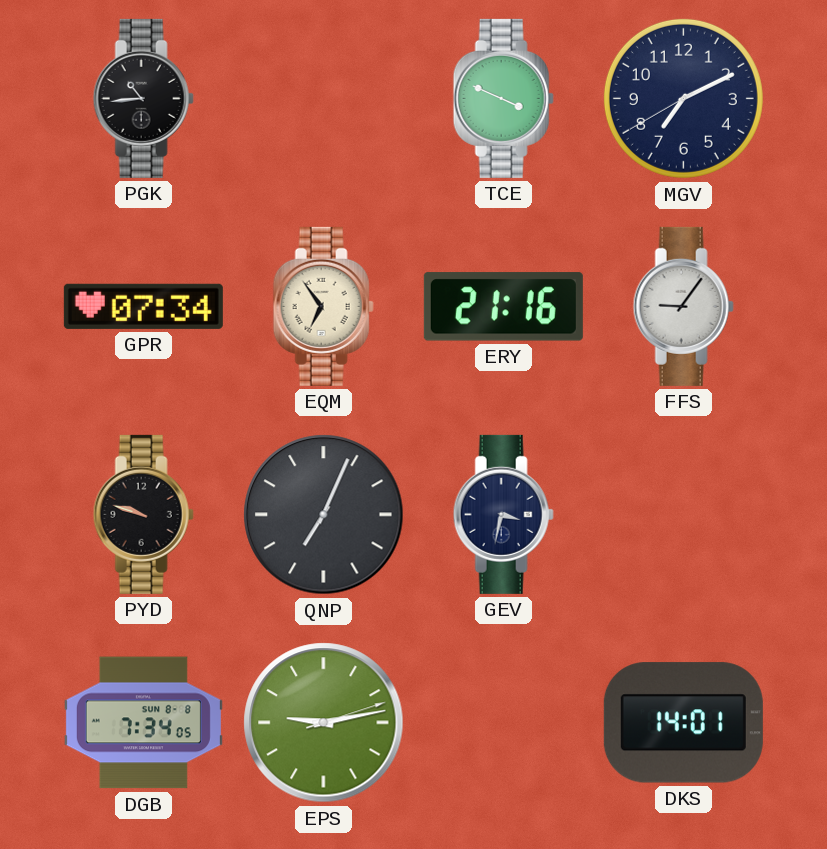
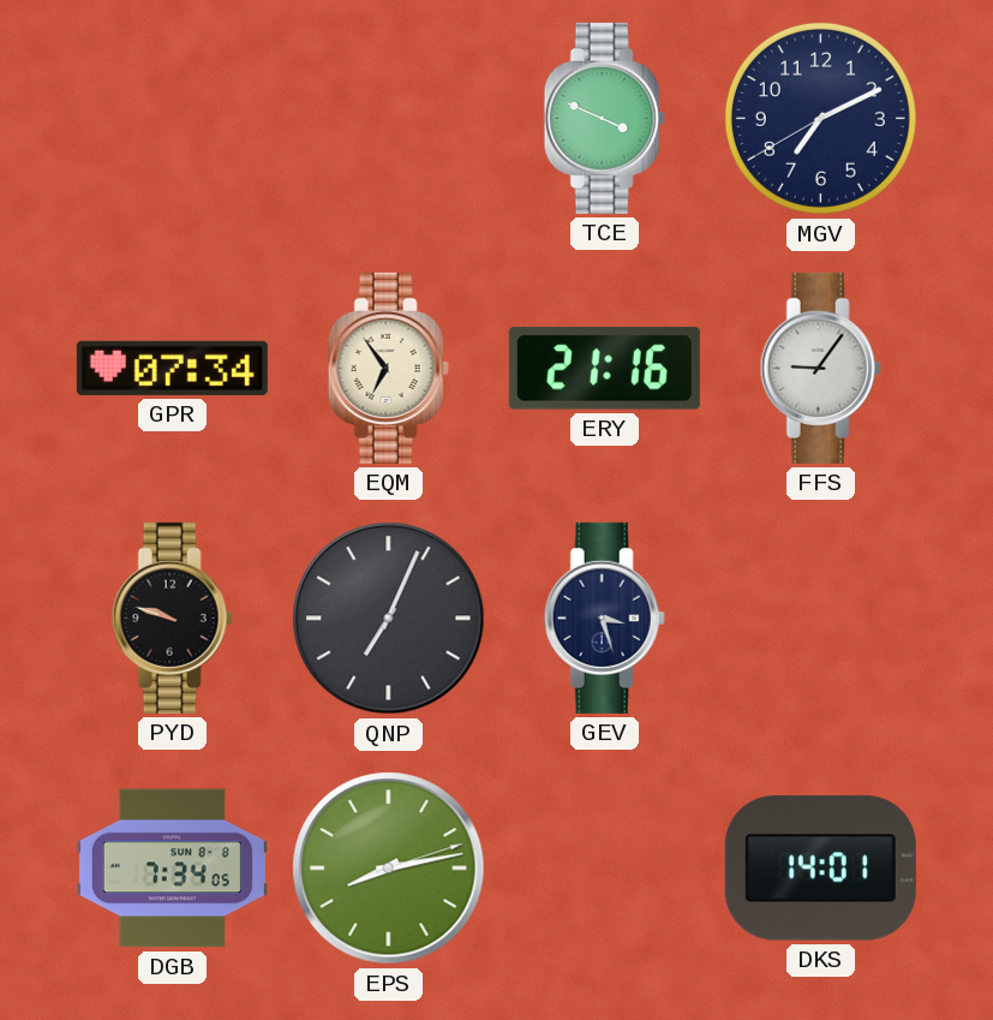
PGK: 10:44 -> none
GEV: 3:32 -> 3:27
EPS: 9:13 -> 8:13
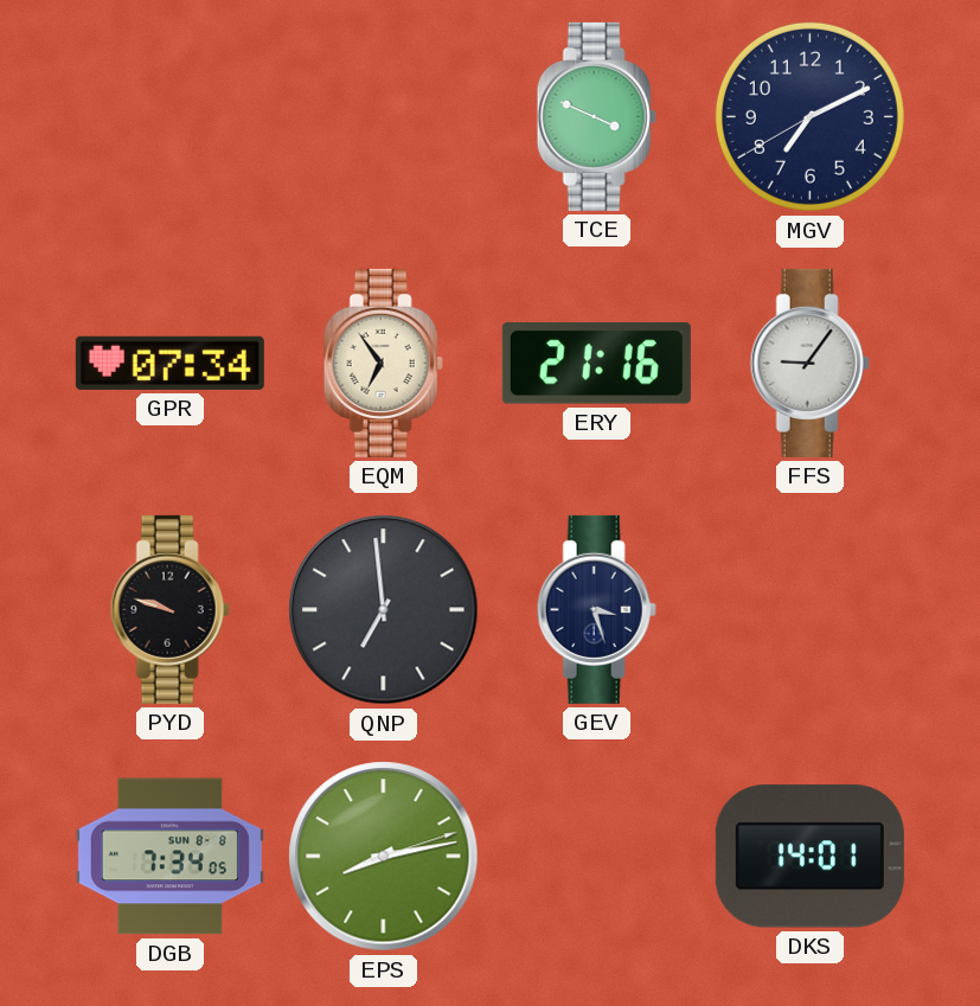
QNP: 7:04 -> 6:59
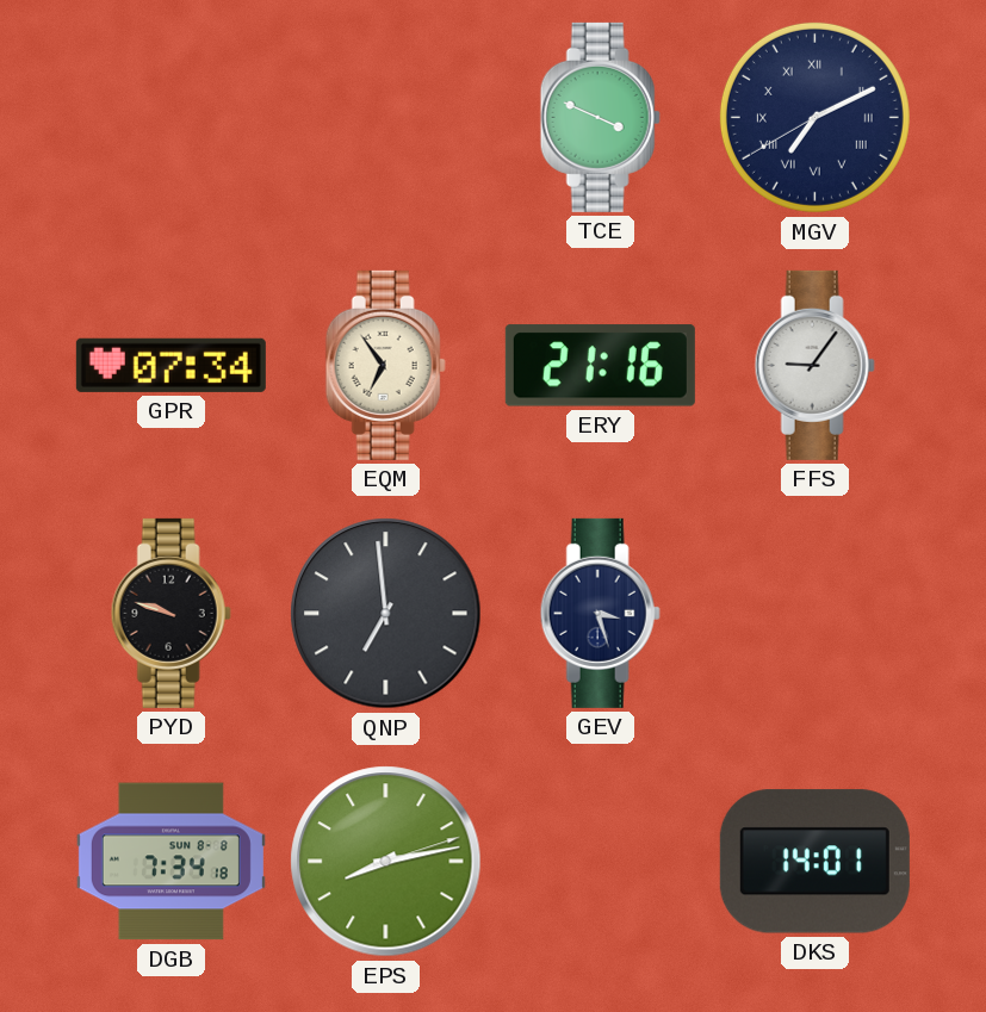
MGV numerals: Arabic -> Roman
DGB: 7:34:05 -> 7:34:18
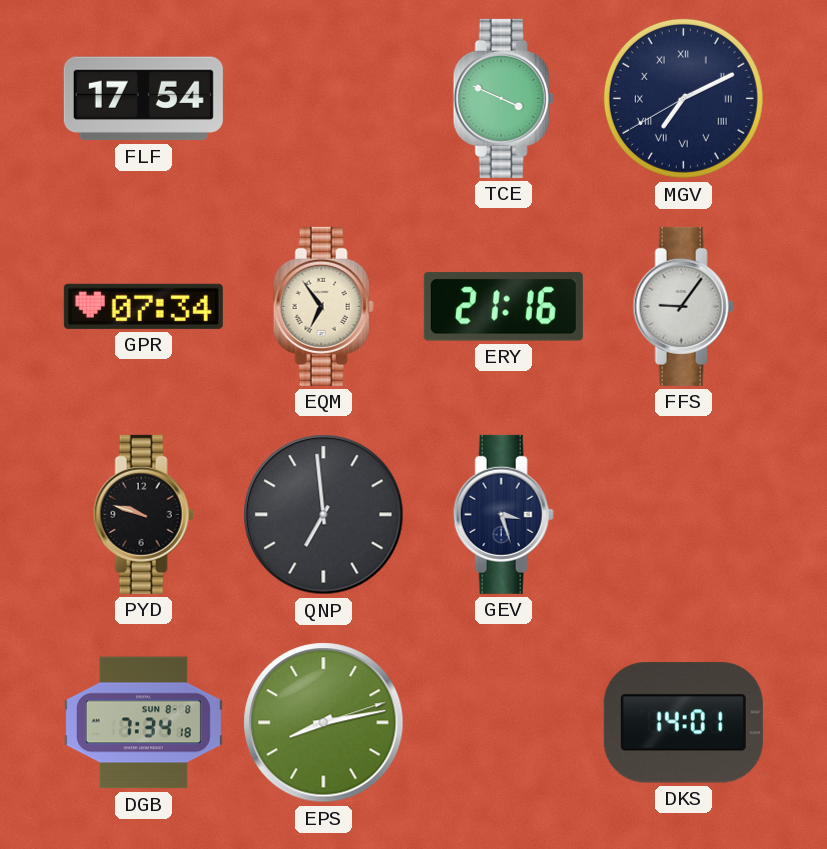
FLF: none -> 17:54
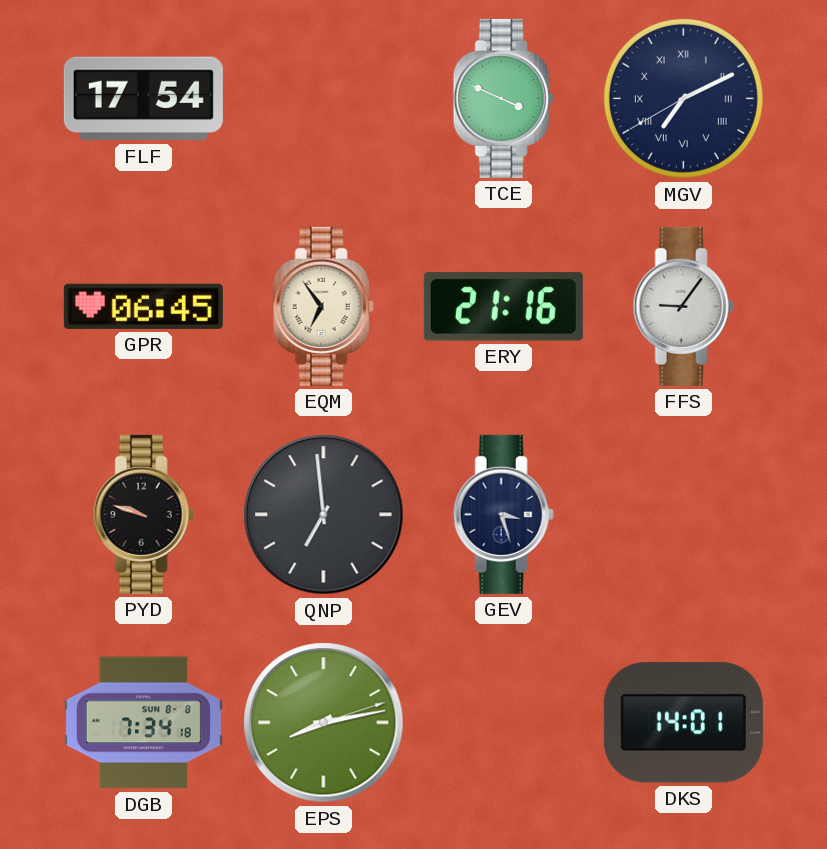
GPR: 07:34 -> 06:45
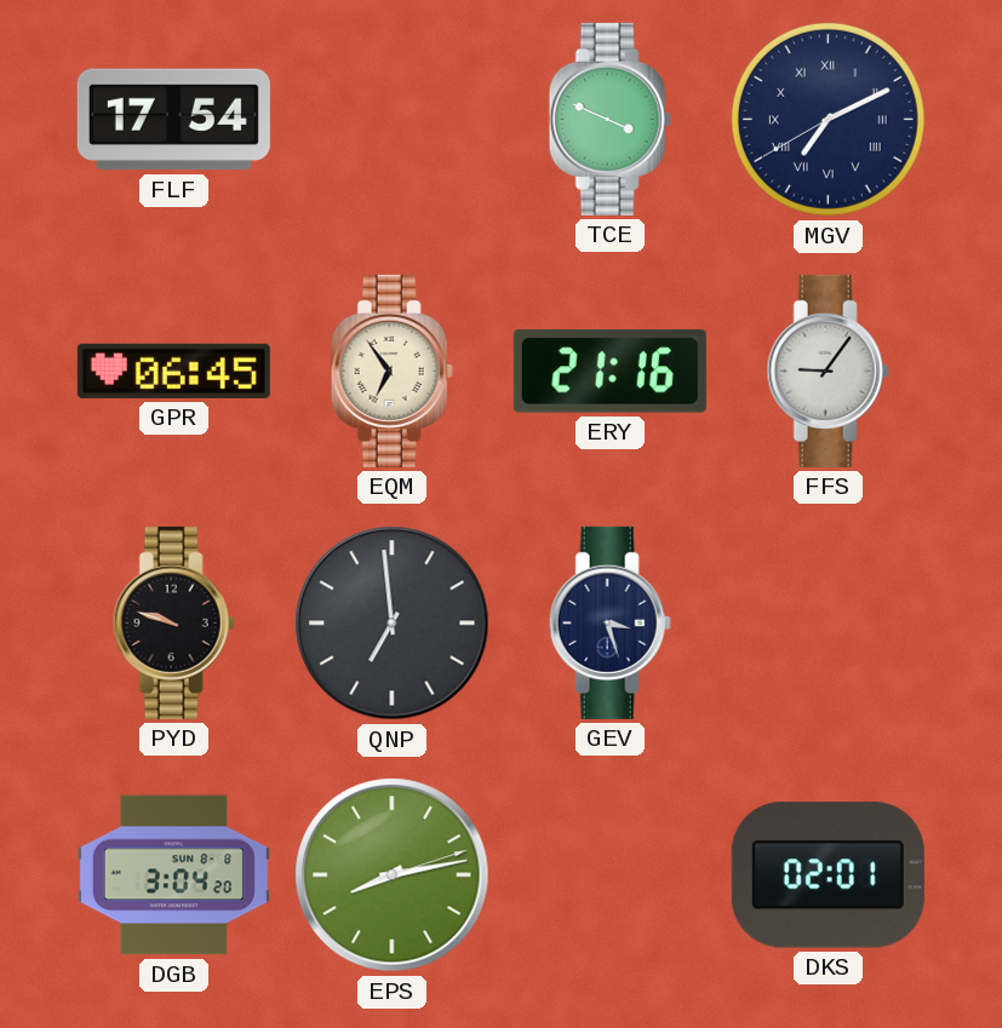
DGB: 7:34 -> 3:04
DKS: 14:01 -> 02:01
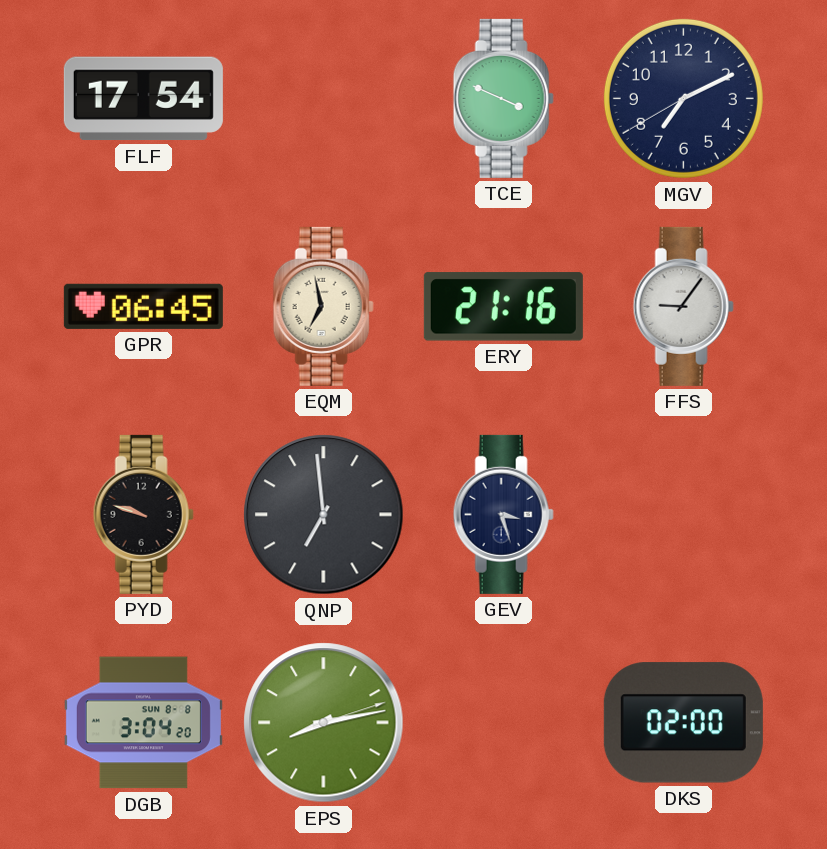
MGV numerals: Roman -> Arabic
EQM: 6:54 -> 6:58
DKS: 02:01 -> 02:00
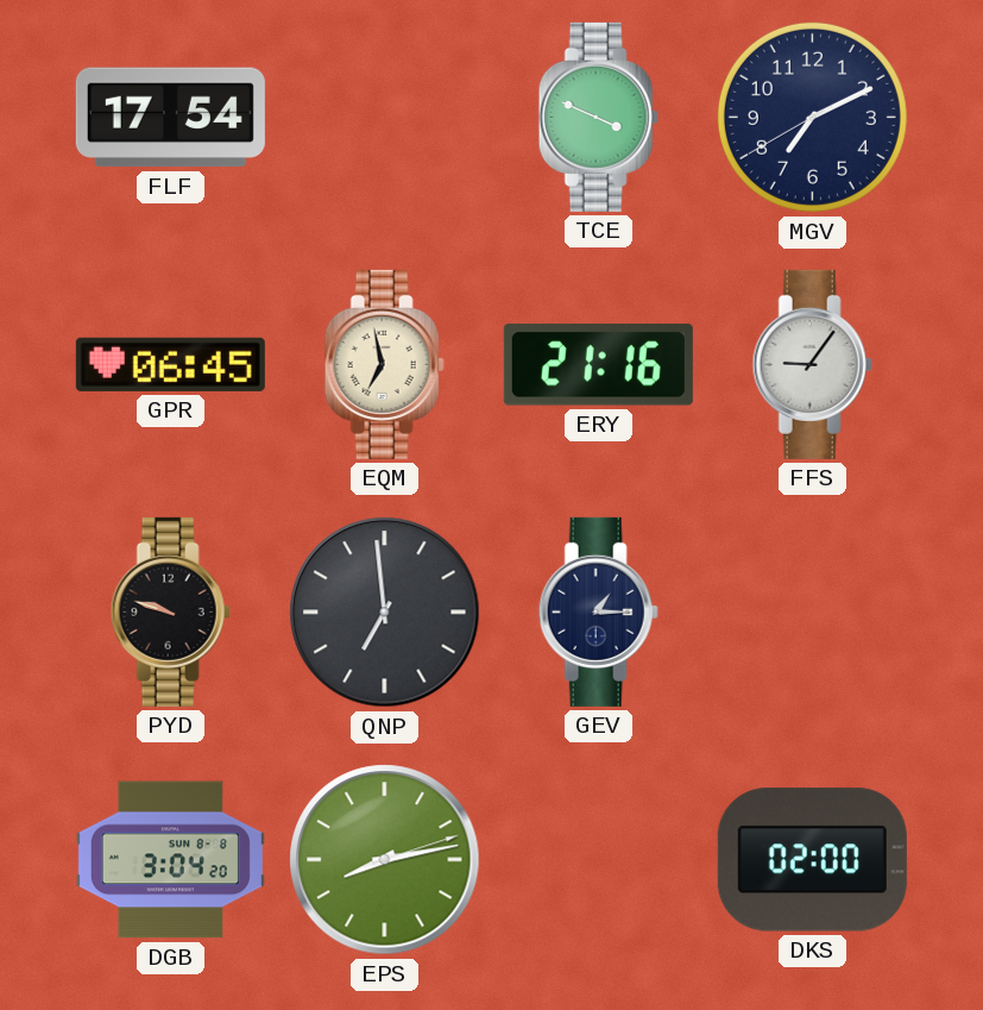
GEV: 3:27 -> 1:15
